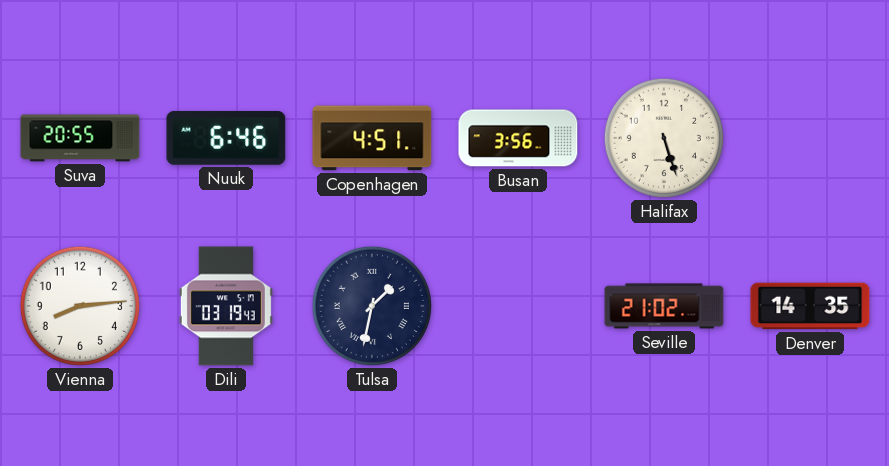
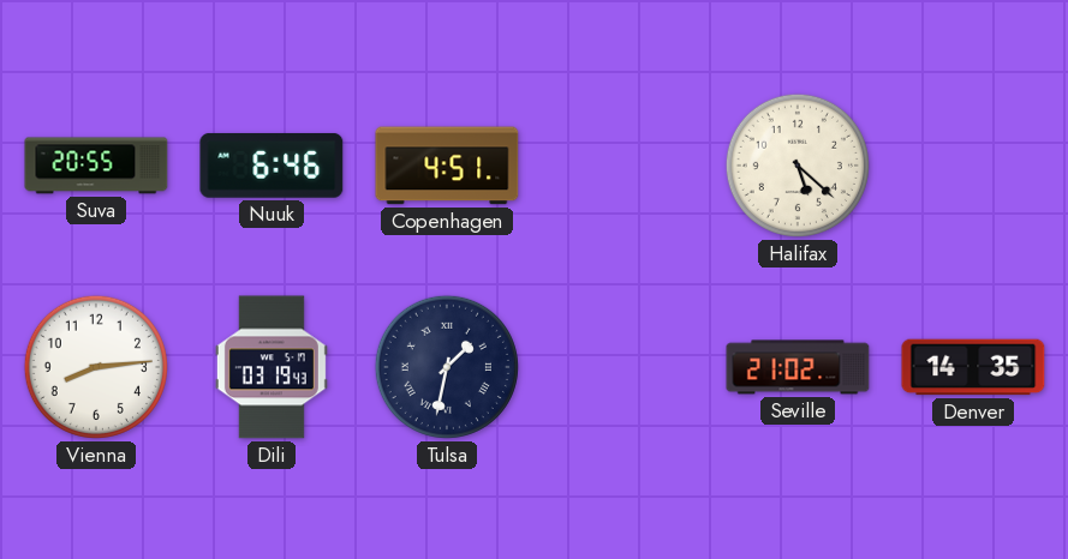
Busan: 3:56 -> none
Halifax: 5:27 -> 5:22
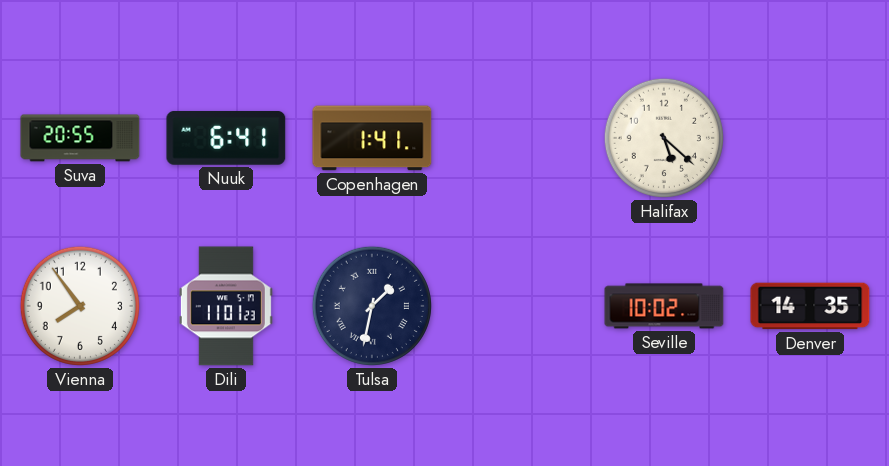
Nuuk: 6:46 -> 6:41
Copenhagen: 4:51 -> 1:41
Vienna: 8:14 -> 7:54
Dili: 03:19 -> 11:01
Seville: 21:02 -> 10:02
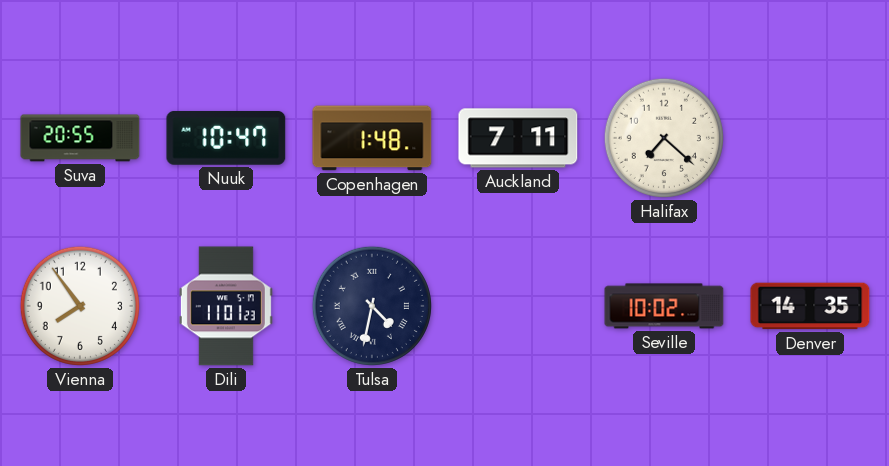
Nuuk: 6:41 -> 10:47
Copenhagen: 1:41 -> 1:48
Auckland: none -> 7:11
Halifax: 5:22 -> 7:22
Tulsa: 1:32 -> 4:32
